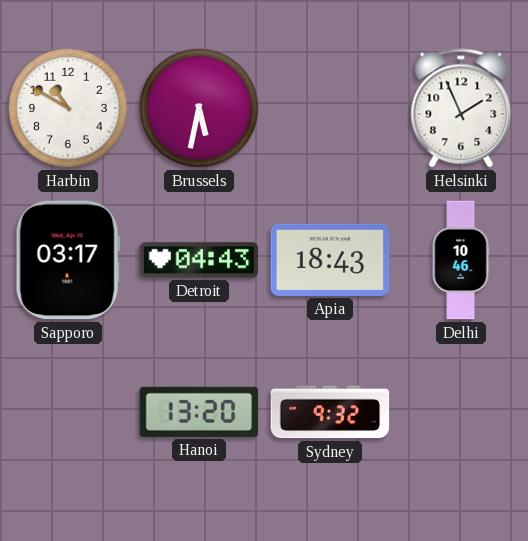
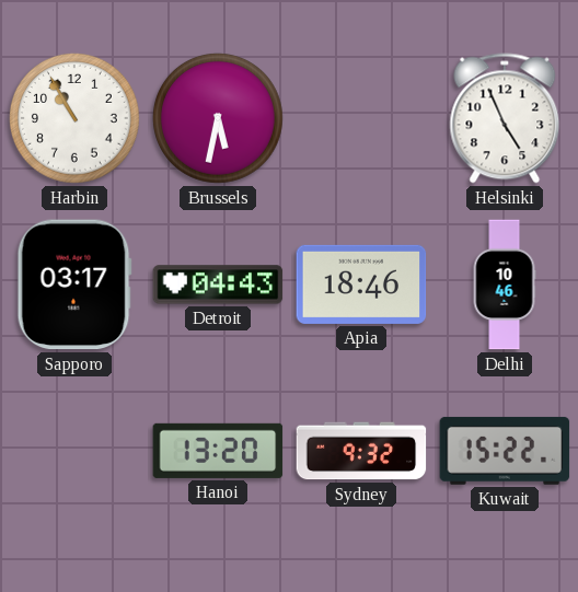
Harbin: 10:50 -> 10:55
Helsinki: 1:56 -> 4:56
Apia: 18:43 -> 18:46
Kuwait: none -> 15:22
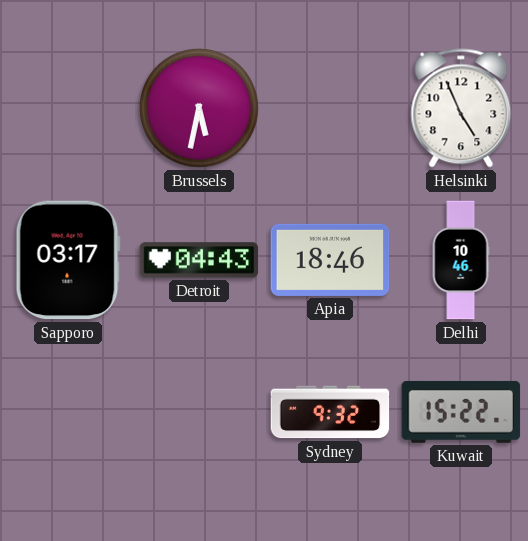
Harbin: 10:55 -> none
Hanoi: 13:20 -> none
